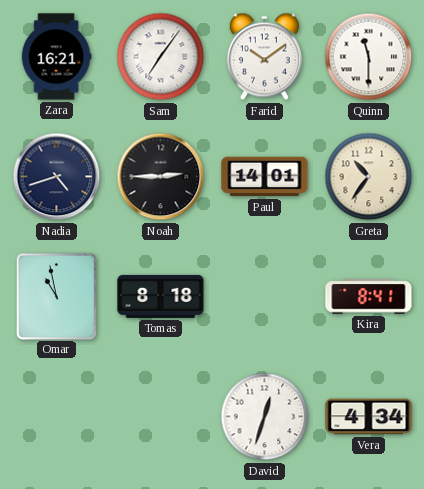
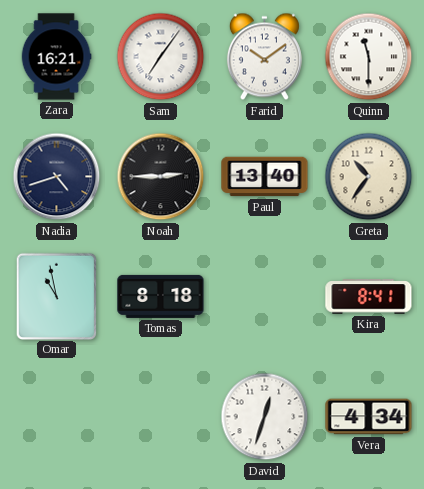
Paul: 14:01 -> 13:40
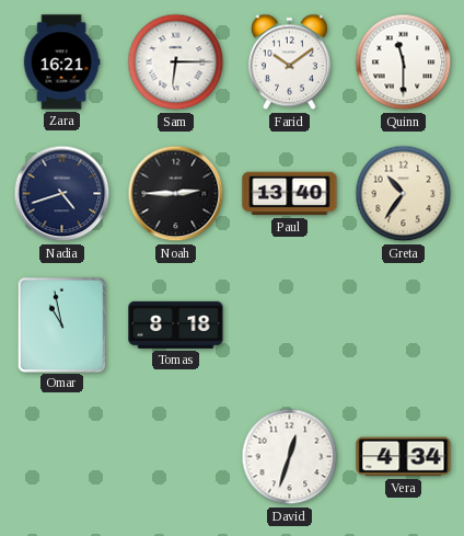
Sam: 7:06 -> 6:15
Kira: 8:41 -> none
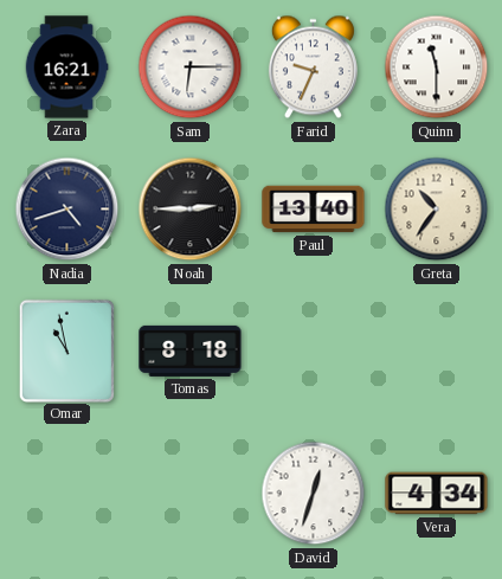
Farid: 10:09 -> 9:34
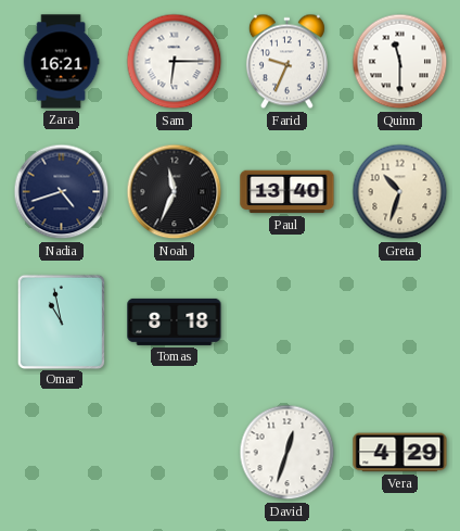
Noah: 2:45 -> 11:34
Greta: 10:36 -> 10:33
Vera: 4:34 -> 4:29
